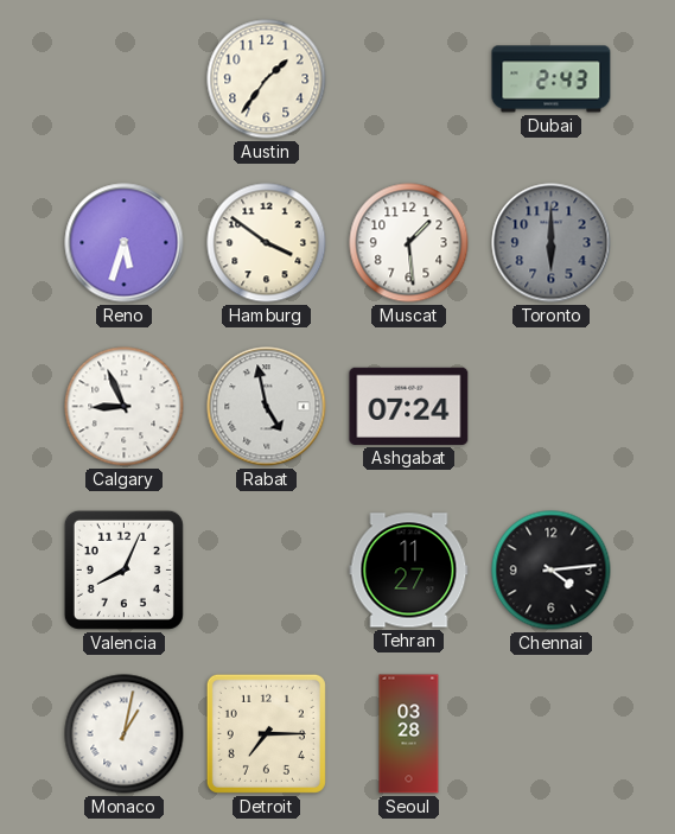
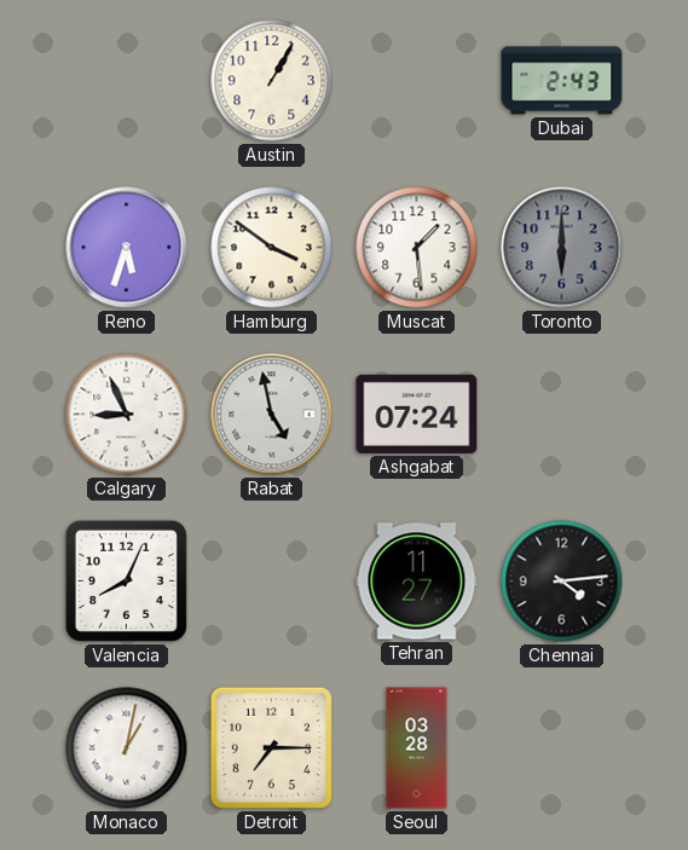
Austin: 1:36 -> 1:05
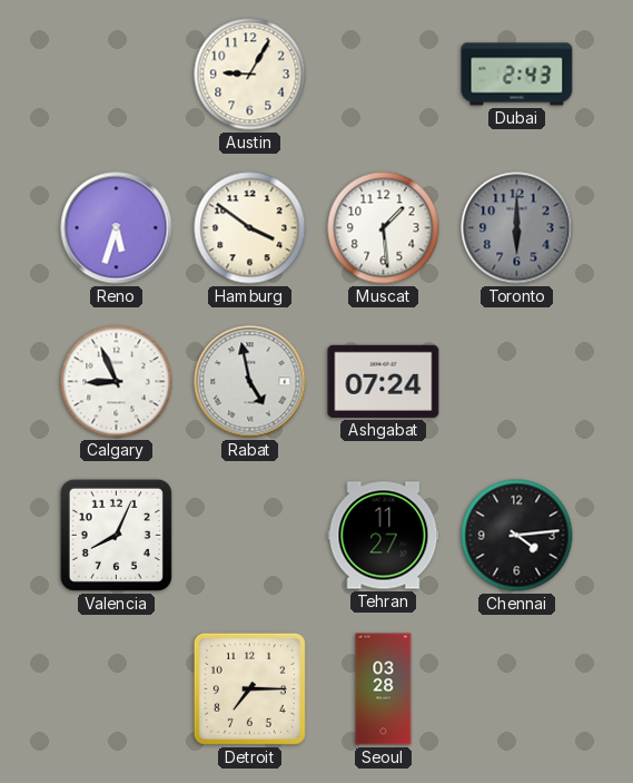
Austin: 1:05 -> 9:05
Monaco: 1:02 -> none
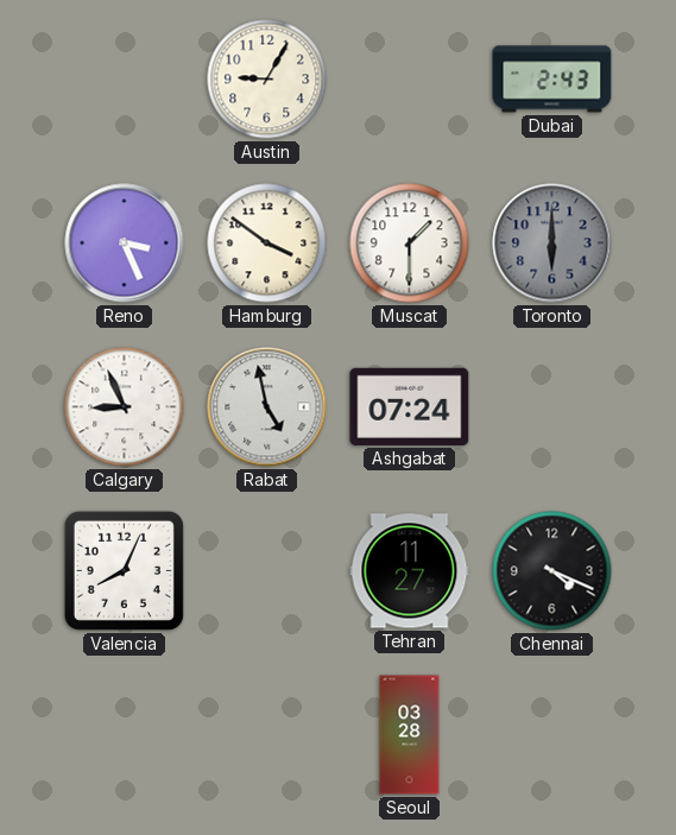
Reno: 5:33 -> 3:26
Muscat: 1:29 -> 1:30
Chennai: 4:14 -> 4:19
Detroit: 7:15 -> none
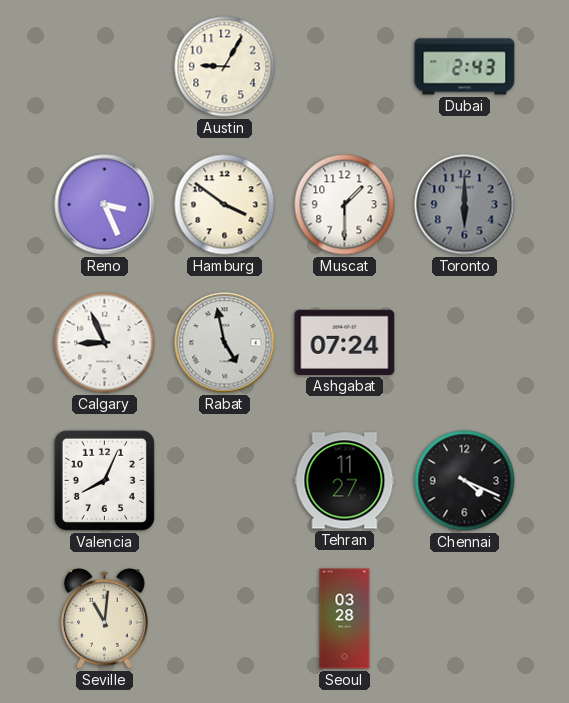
Seville: none -> 11:01
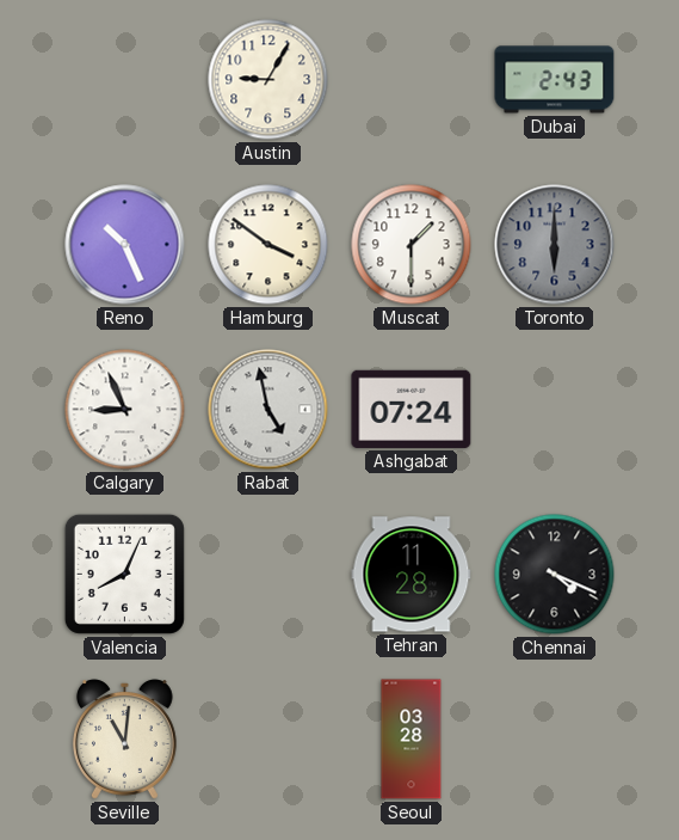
Reno: 3:26 -> 10:26
Tehran: 11:27 -> 11:28
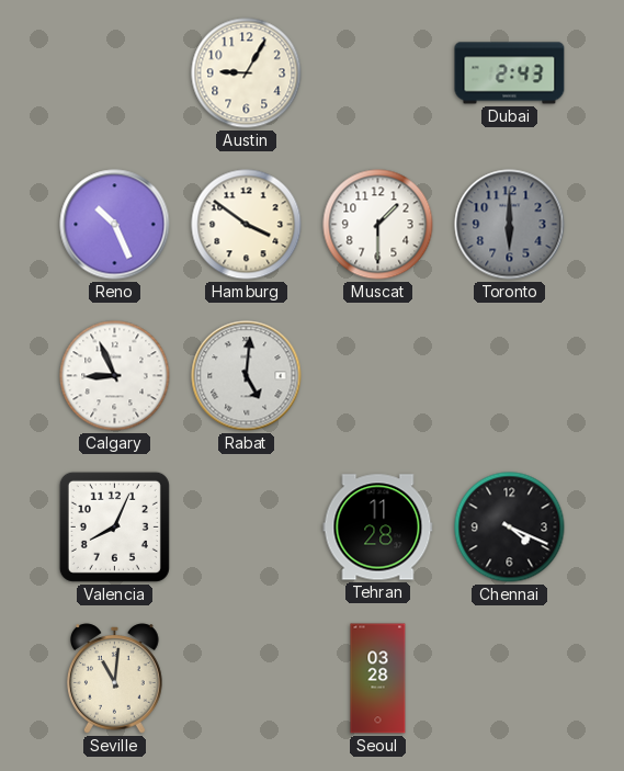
Rabat: 4:58 -> 5:01
Ashgabat: 07:24 -> none
